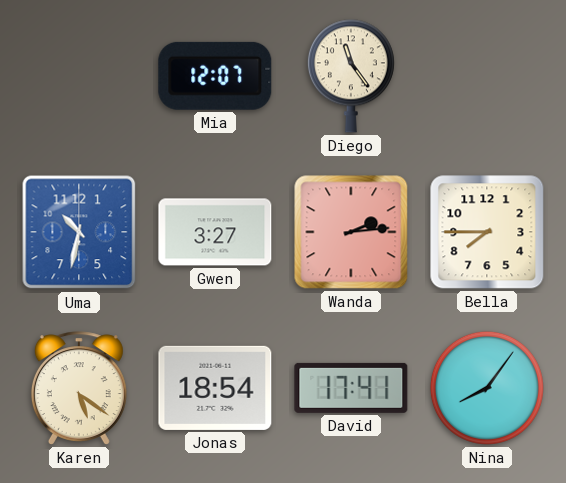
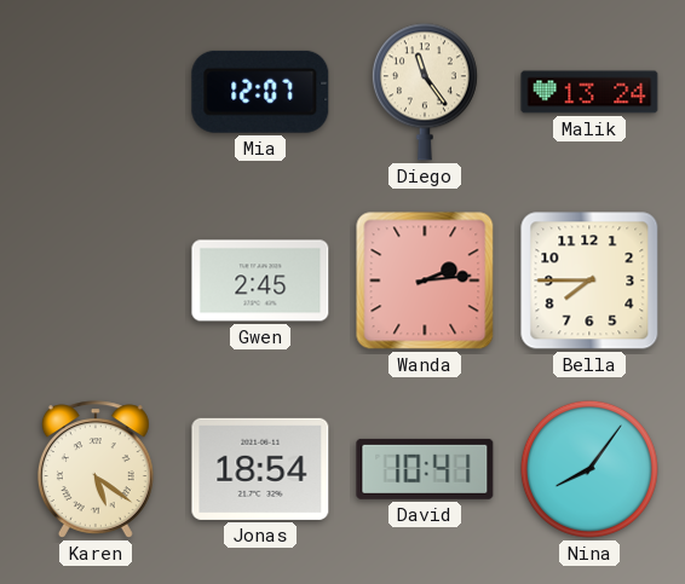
Malik: none -> 13:24
Uma: 10:32 -> none
Gwen: 3:27 -> 2:45
David: 17:41 -> 10:41
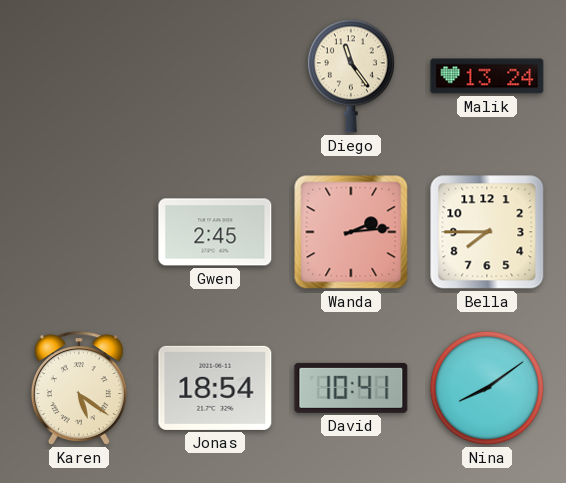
Mia: 12:07 -> none
Nina: 8:06 -> 8:09
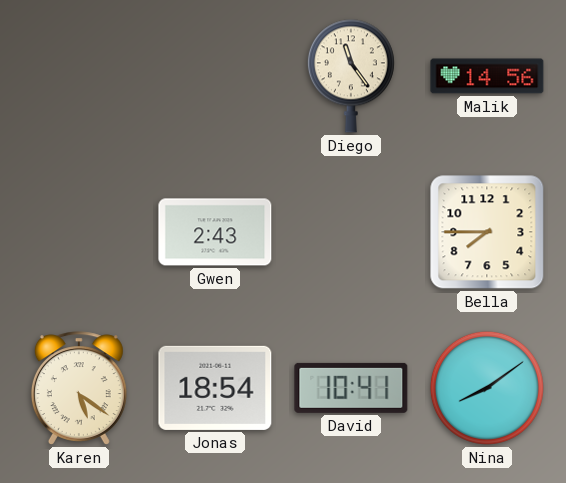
Malik: 13:24 -> 14:56
Gwen: 2:45 -> 2:43
Wanda: 2:14 -> none
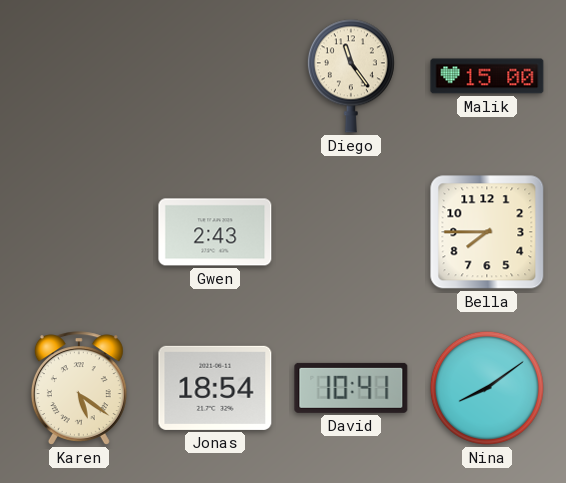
Malik: 14:56 -> 15:00
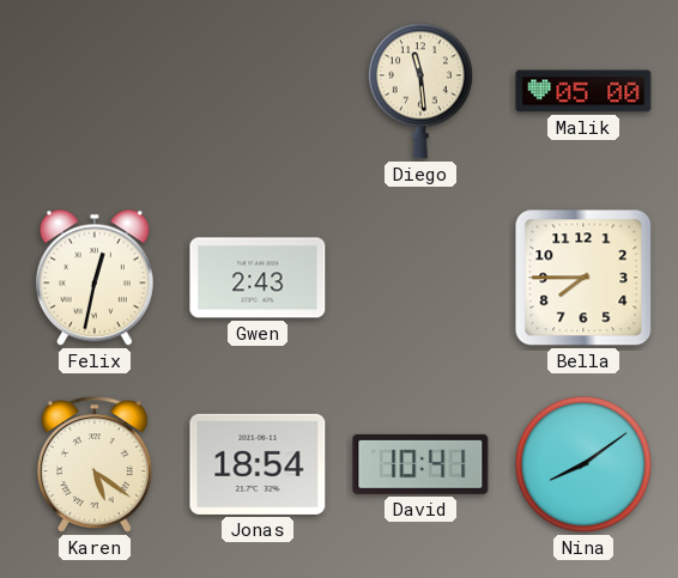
Diego: 11:24 -> 11:29
Malik: 15:00 -> 05:00
Felix: none -> 12:32
